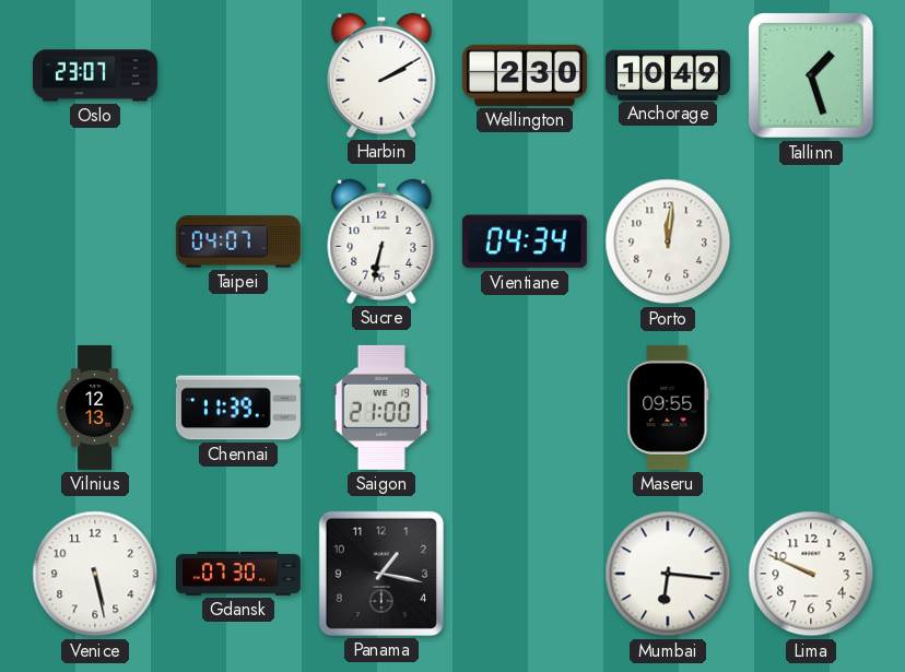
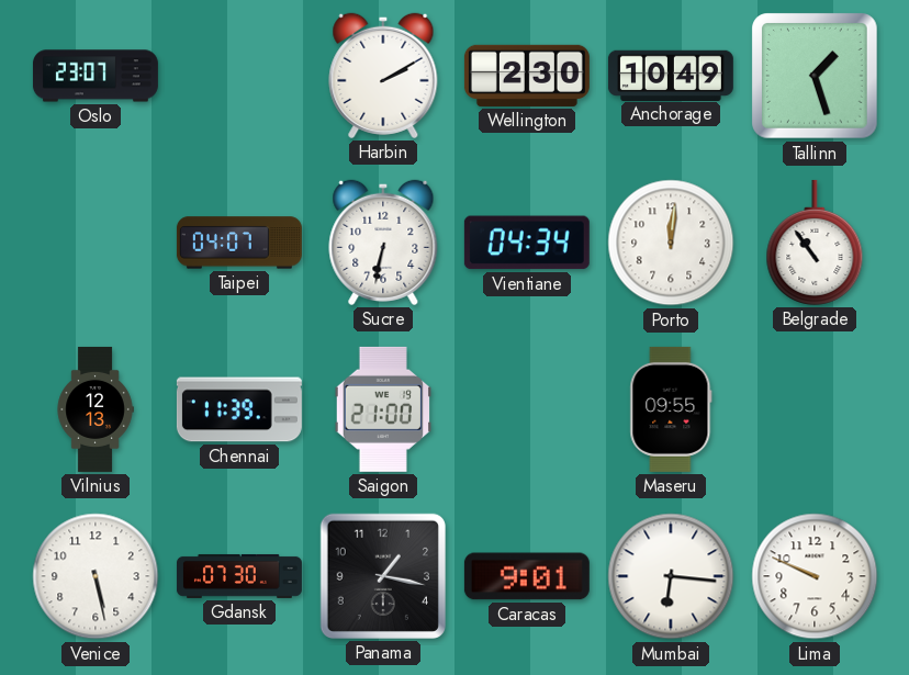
Belgrade: none -> 10:54
Caracas: none -> 9:01
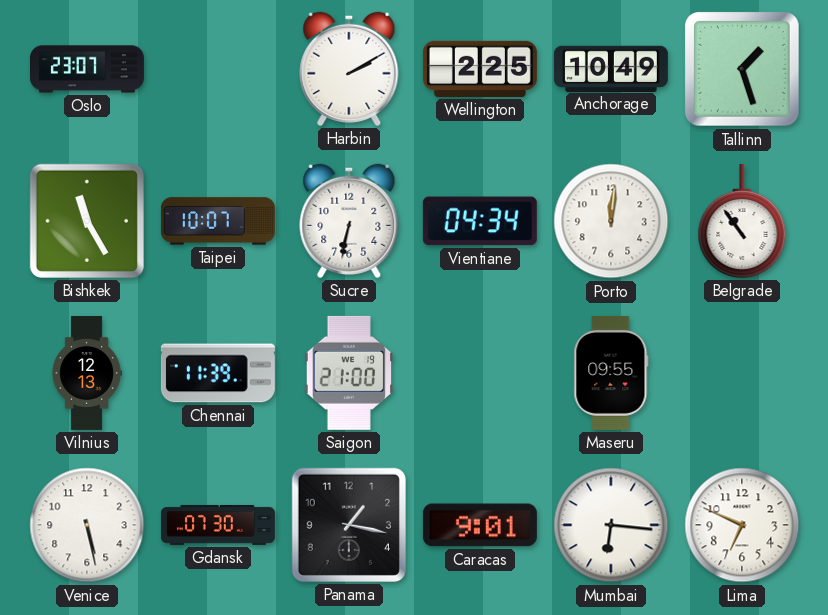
Wellington: 2:30 -> 2:25
Bishkek: none -> 11:25
Taipei: 04:07 -> 10:07
Lima: 9:49 -> 6:49
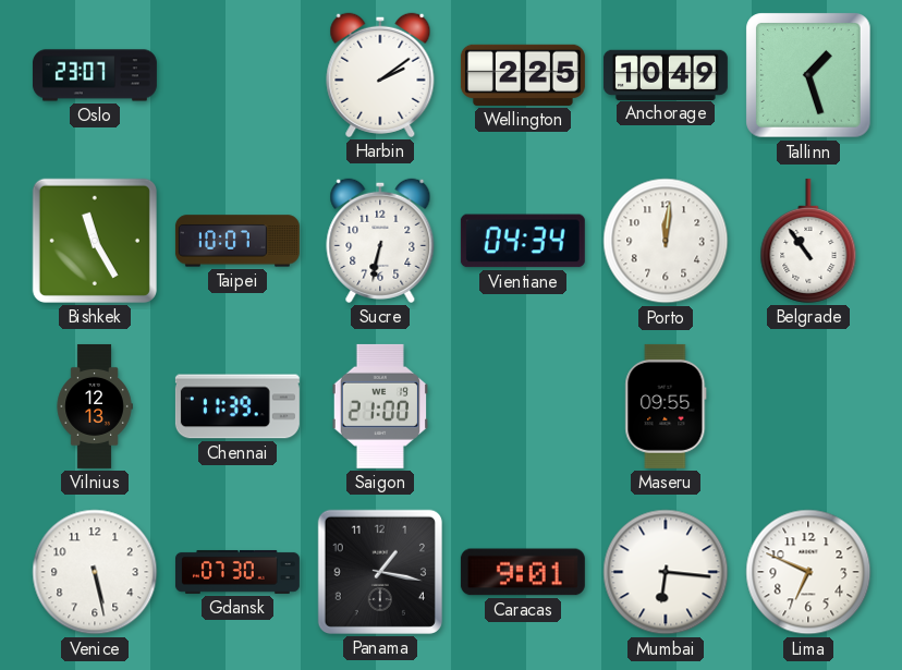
Harbin: 2:10 -> 2:09
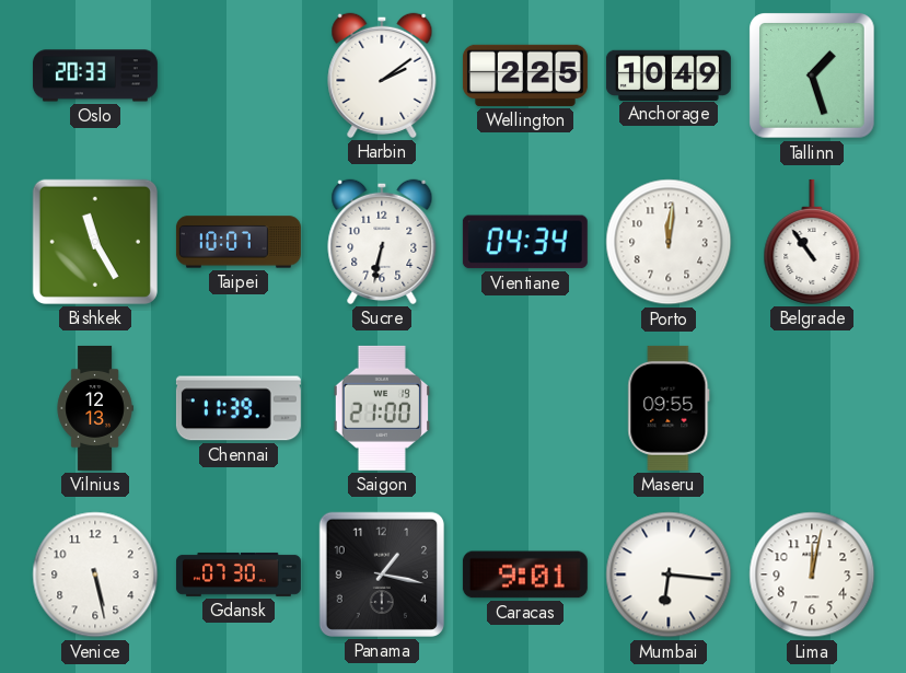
Oslo: 23:07 -> 20:33
Lima: 6:49 -> 12:02
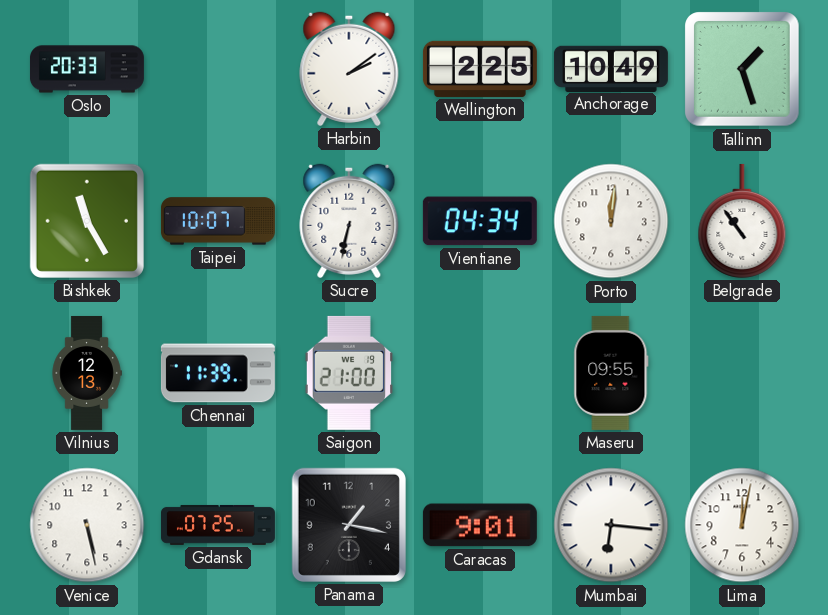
Gdansk: 07:30 -> 07:25
